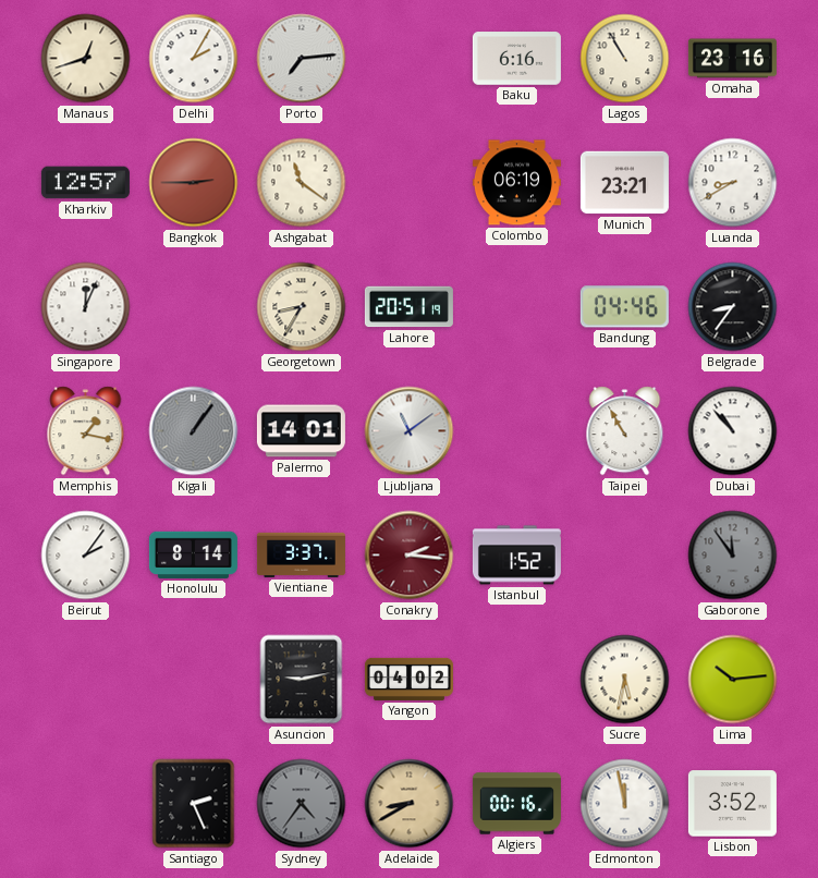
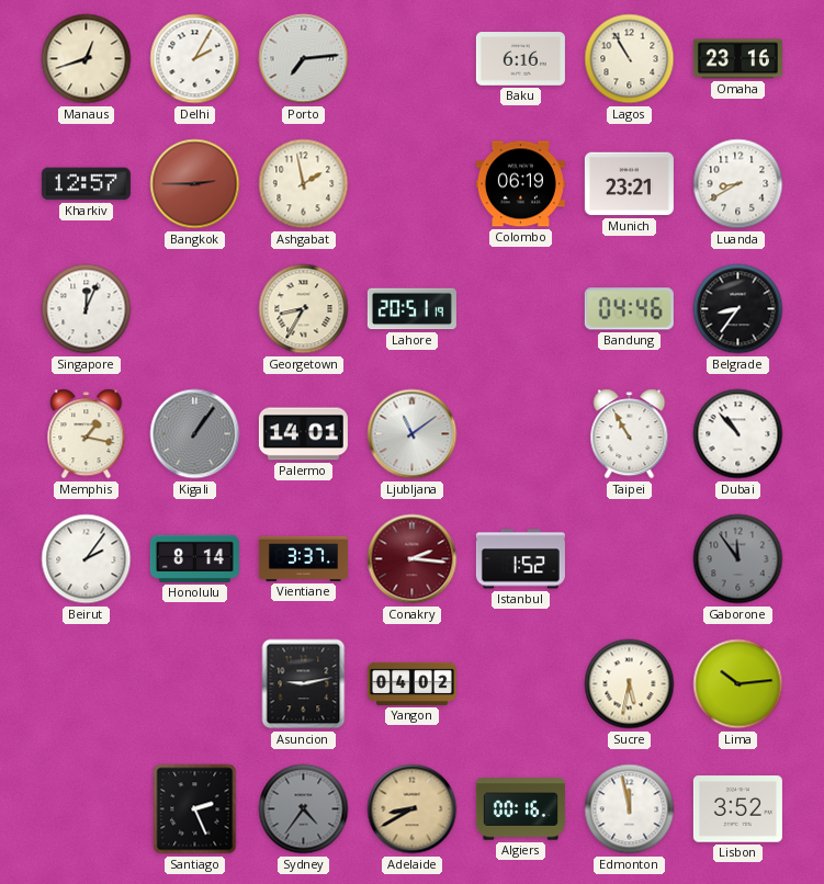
Ashgabat: 11:21 -> 1:58
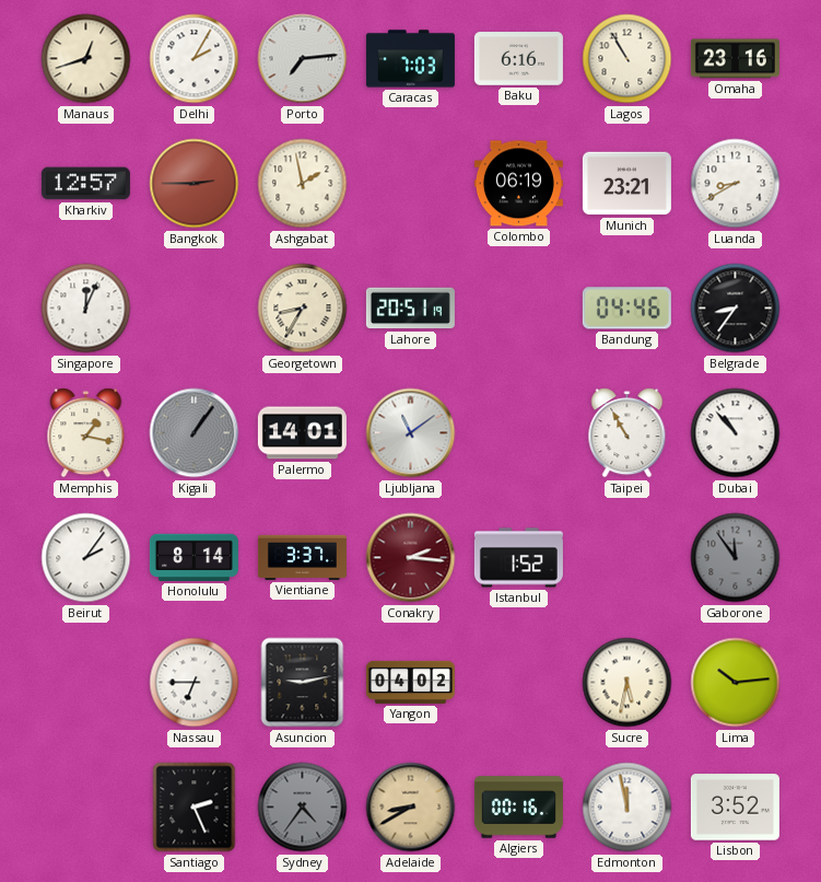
Caracas: none -> 7:03
Nassau: none -> 6:45
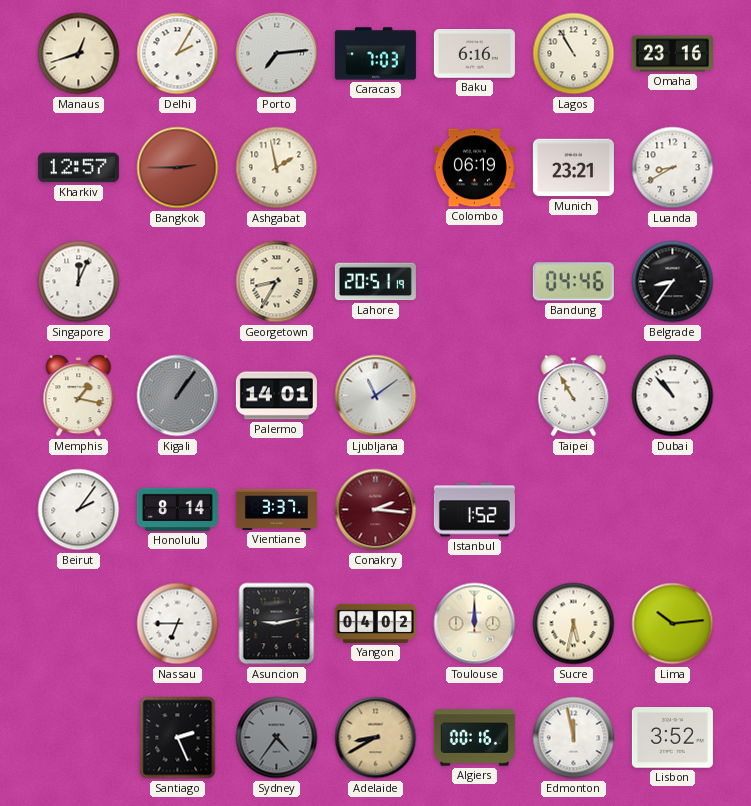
Gaborone: 11:54 -> none
Toulouse: none -> 12:00
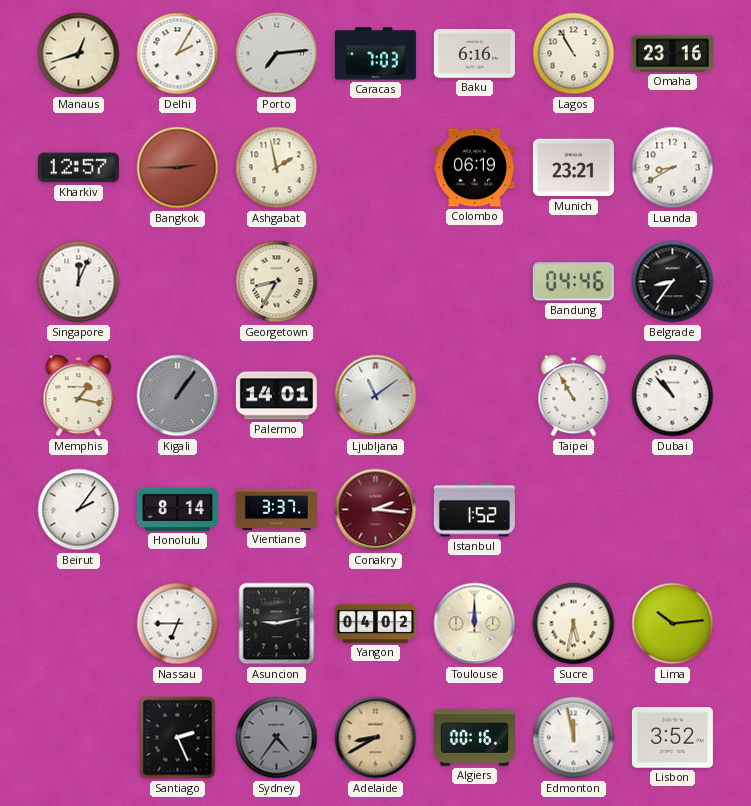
Lahore: 20:51 -> none
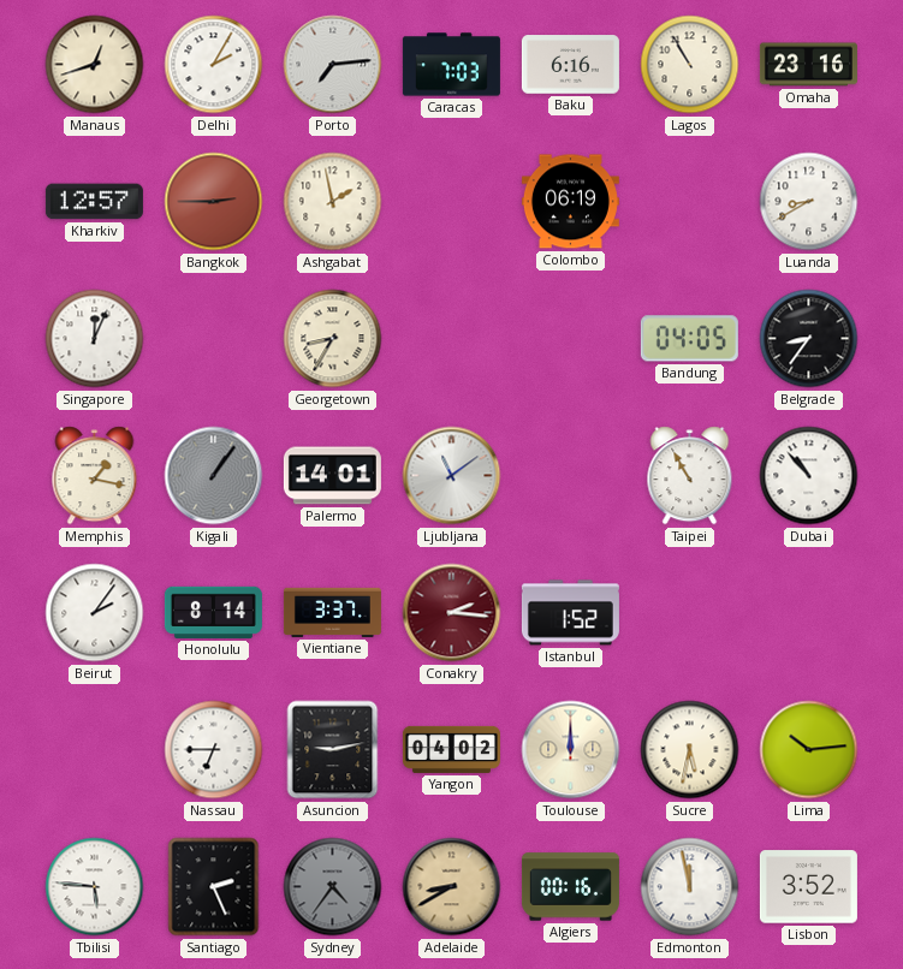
Munich: 23:21 -> none
Bandung: 04:46 -> 04:05
Tbilisi: none -> 5:46
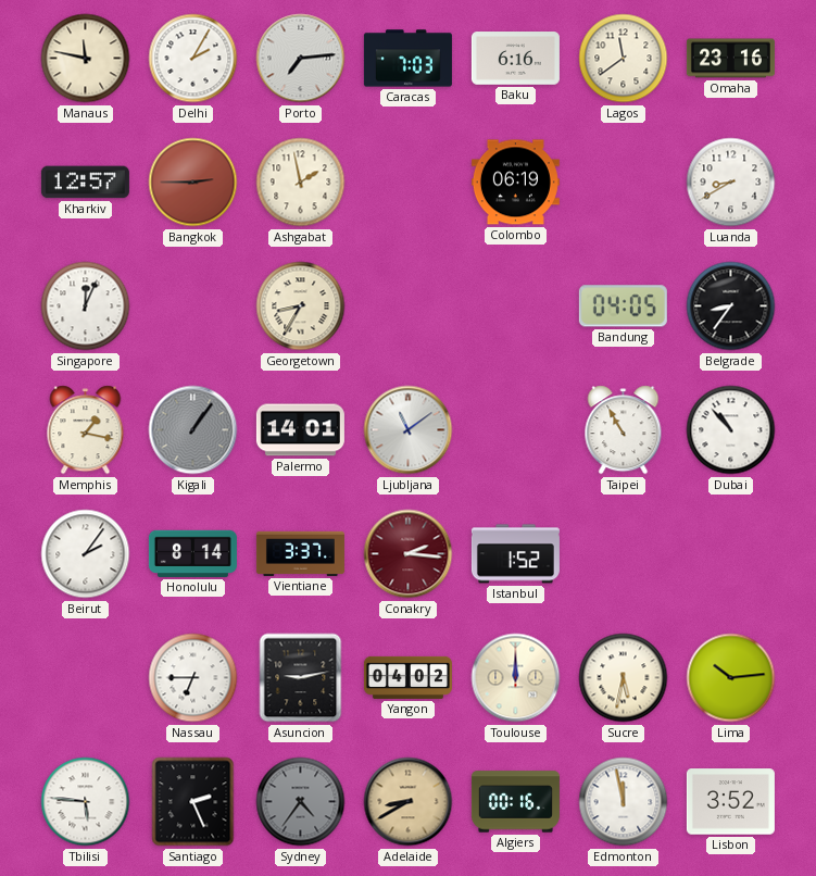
Manaus: 12:42 -> 11:47
Lagos: 10:55 -> 11:39
